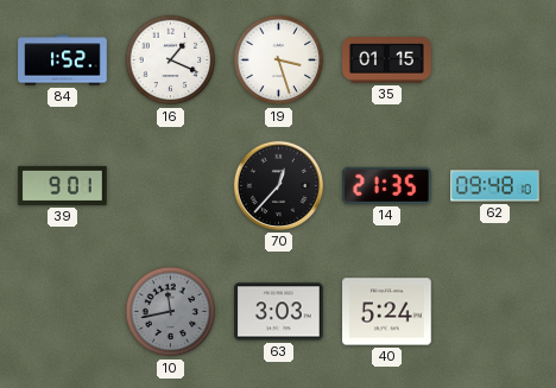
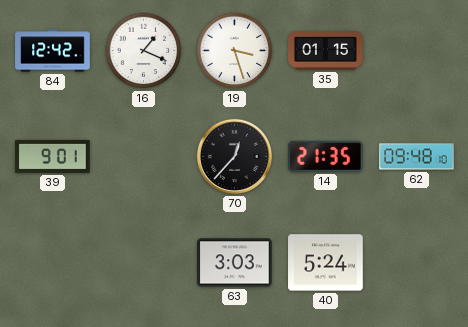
84: 1:52 -> 12:42
10: 11:43 -> none
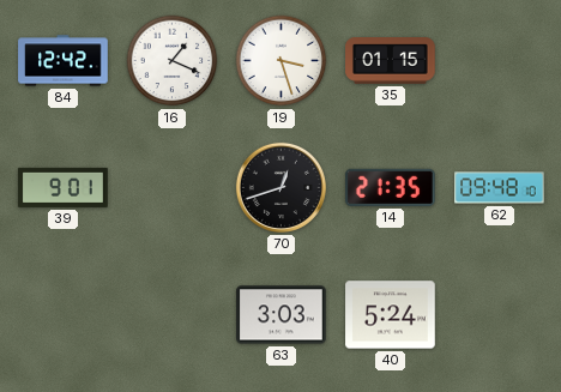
70: 12:37 -> 12:42
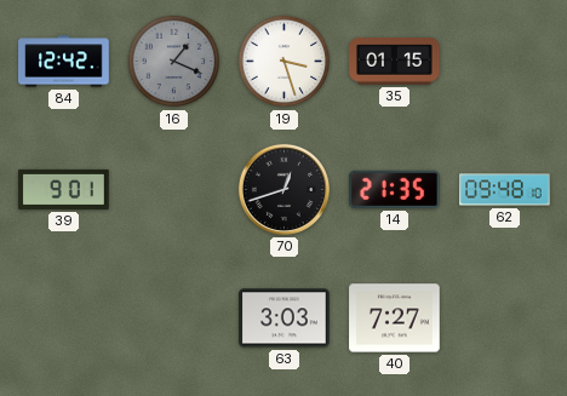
16 dial: white -> grey
40: 5:24 -> 7:27
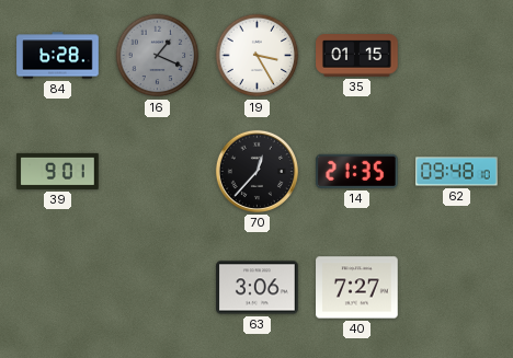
84: 12:42 -> 6:28
19: 3:27 -> 3:25
70: 12:42 -> 12:37
63: 3:03 -> 3:06
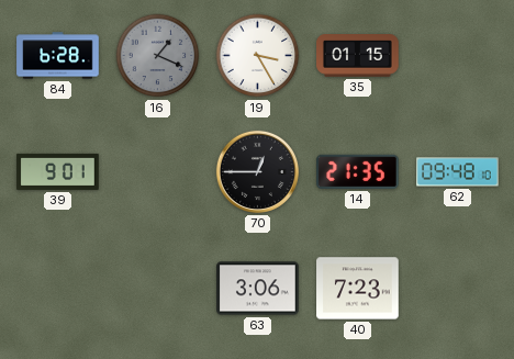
70: 12:37 -> 12:45
40: 7:27 -> 7:23
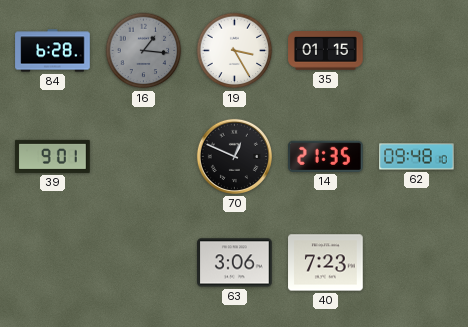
16: 1:19 -> 1:16
70: 12:45 -> 12:49
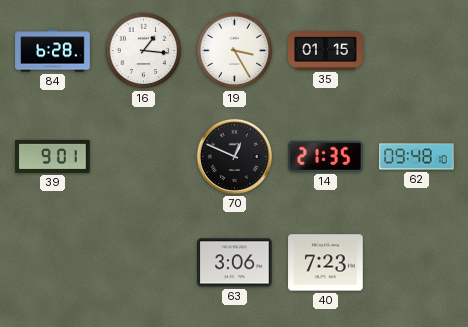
16 dial: grey -> white
